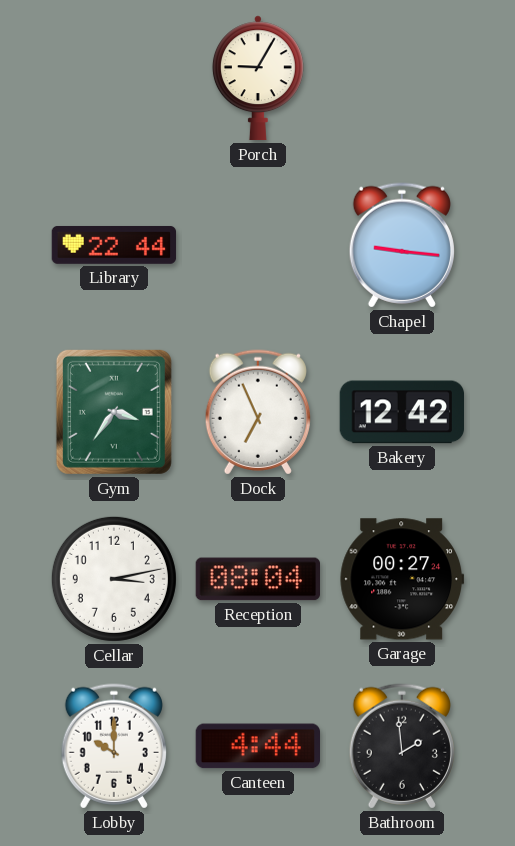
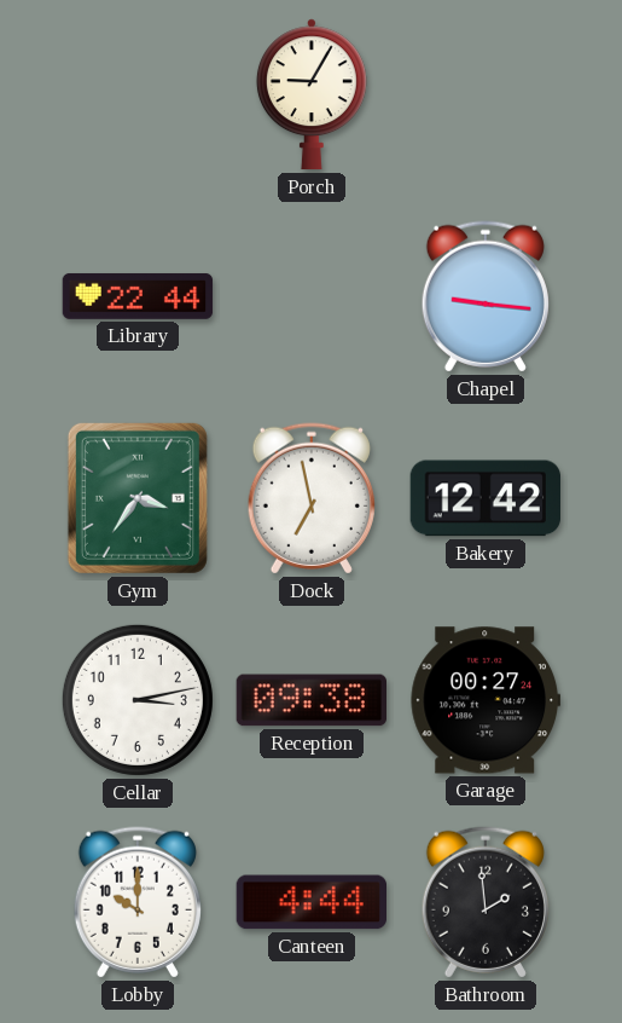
Dock: 6:56 -> 6:58
Reception: 08:04 -> 09:38
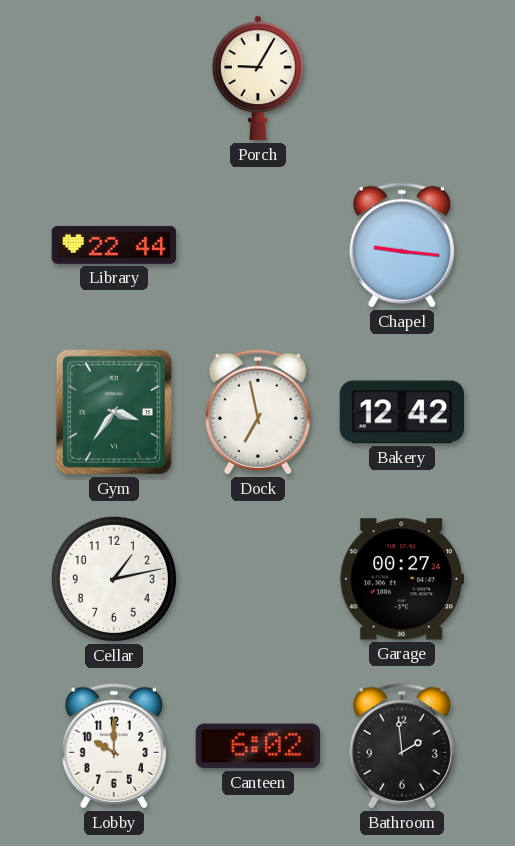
Cellar: 3:13 -> 1:13
Reception: 09:38 -> none
Canteen: 4:44 -> 6:02
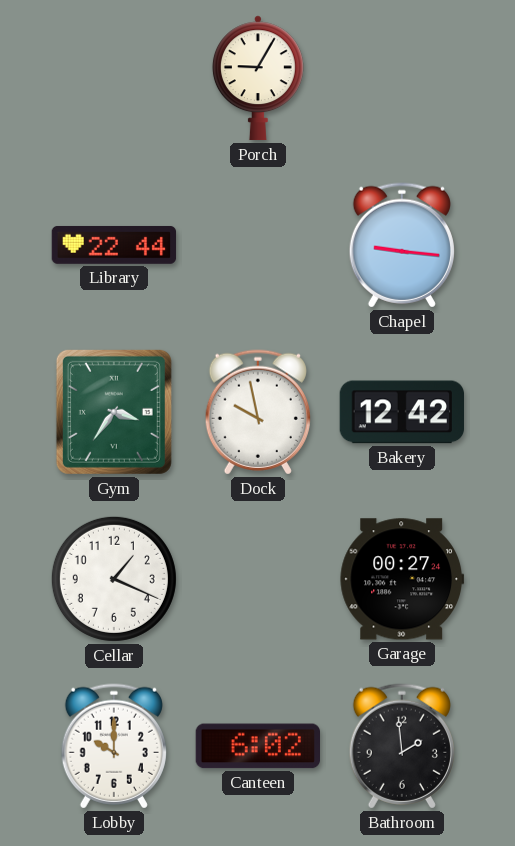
Dock: 6:58 -> 9:58
Cellar: 1:13 -> 1:19
